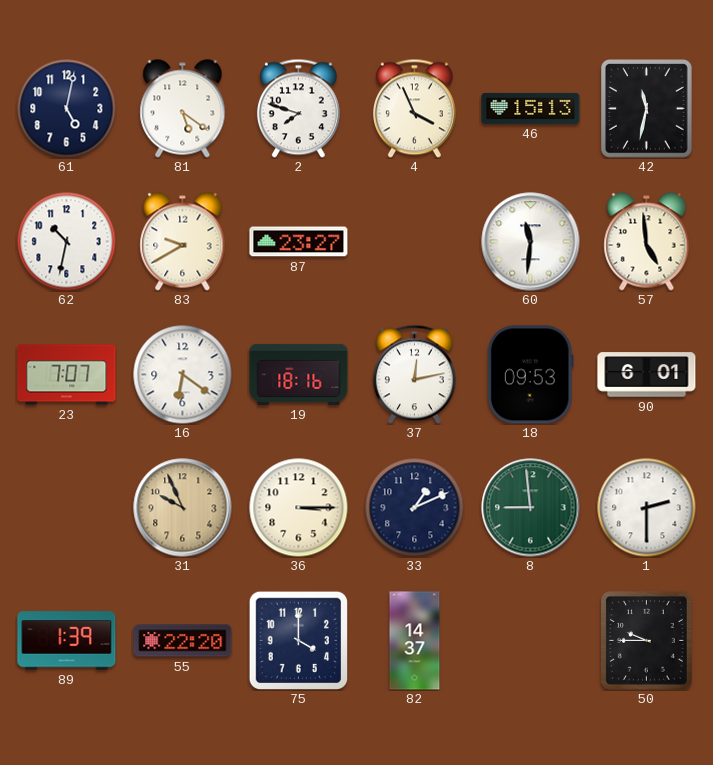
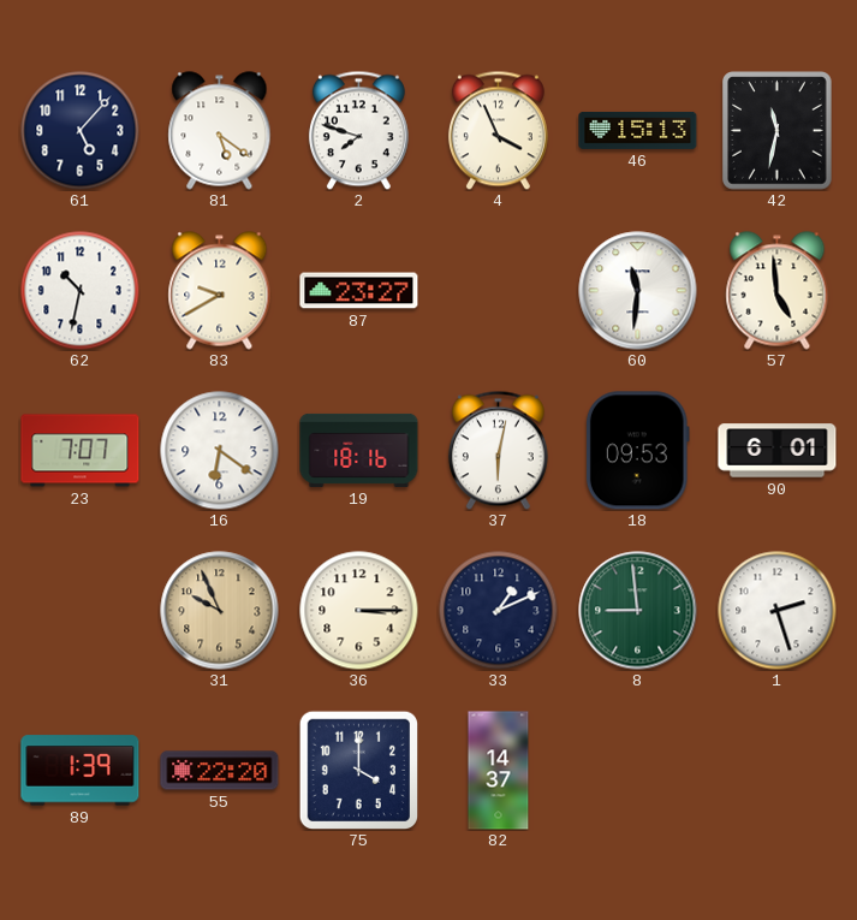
61: 5:02 -> 5:07
37: 12:13 -> 6:02
1: 2:30 -> 2:27
50: 9:45 -> none
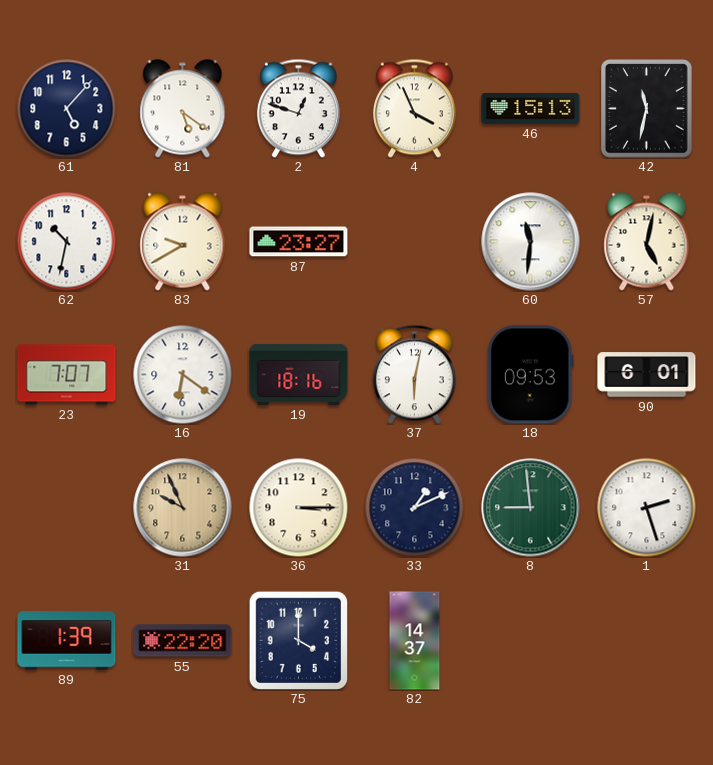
2: 7:48 -> 12:48
57: 4:59 -> 5:02
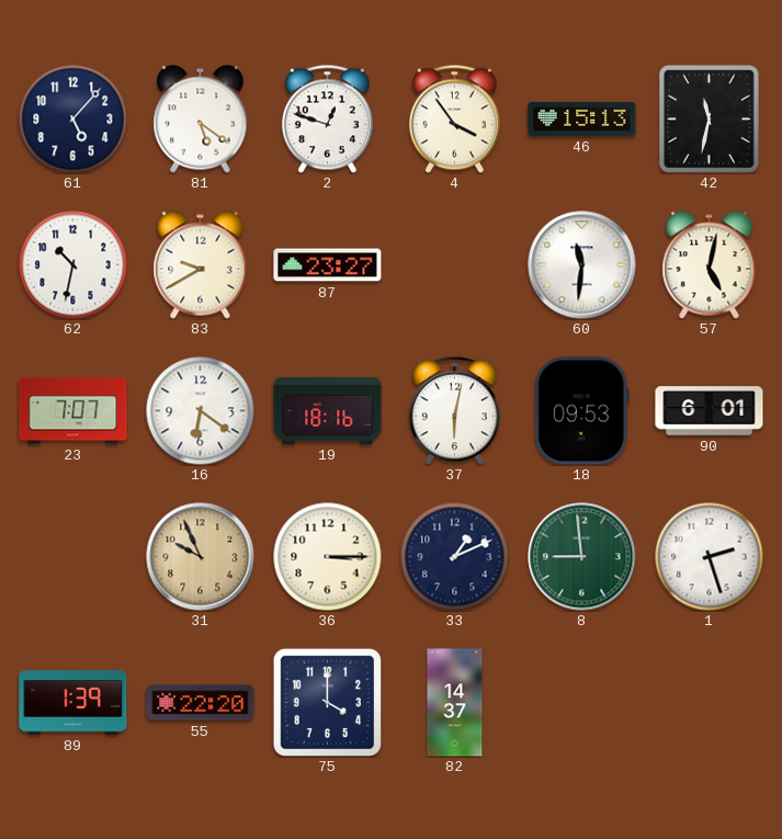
4: 3:56 -> 3:54
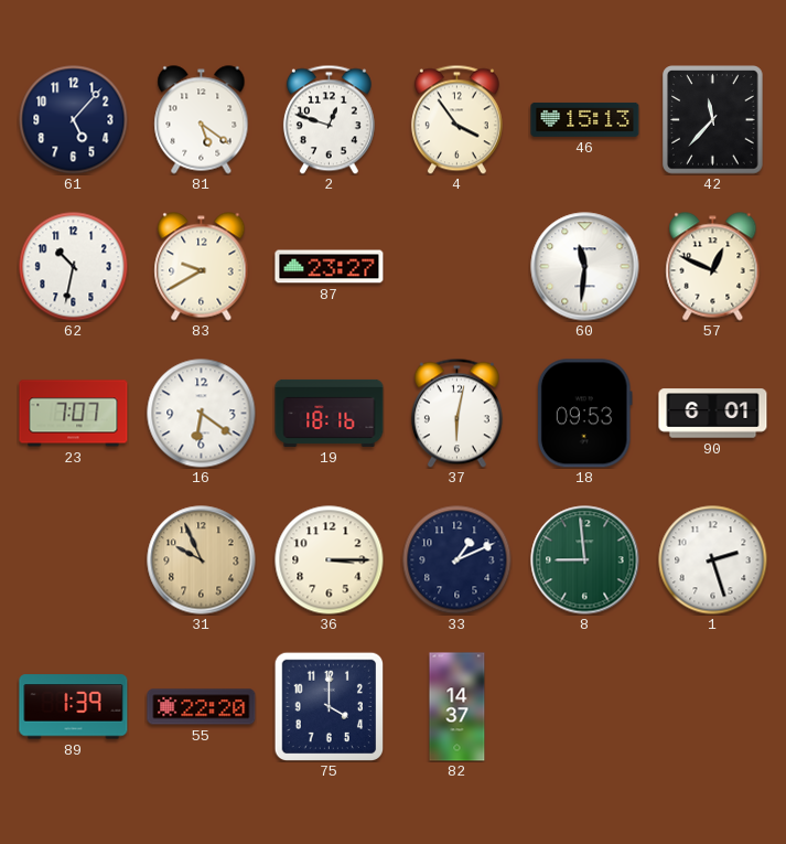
42: 11:32 -> 11:37
57: 5:02 -> 12:49
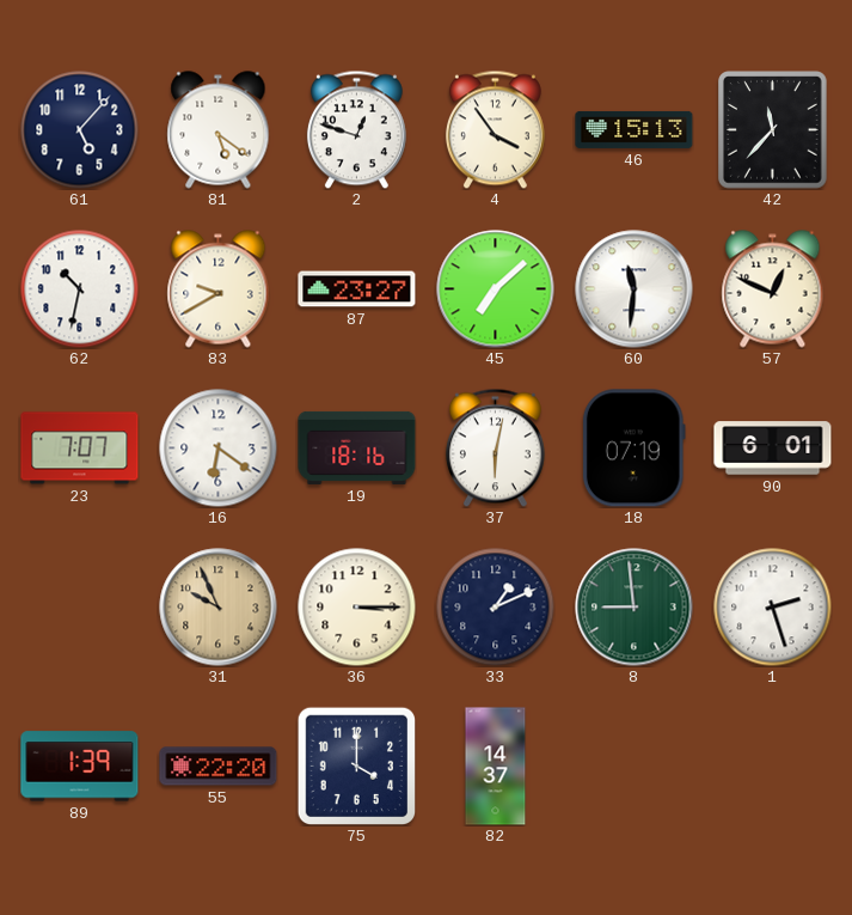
45: none -> 7:08
18: 09:53 -> 07:19
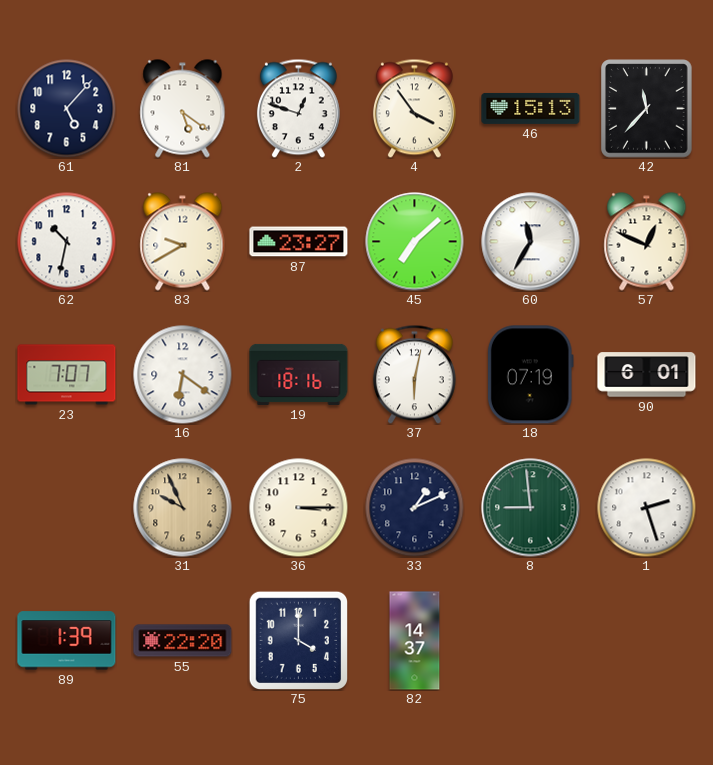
60: 11:31 -> 11:35
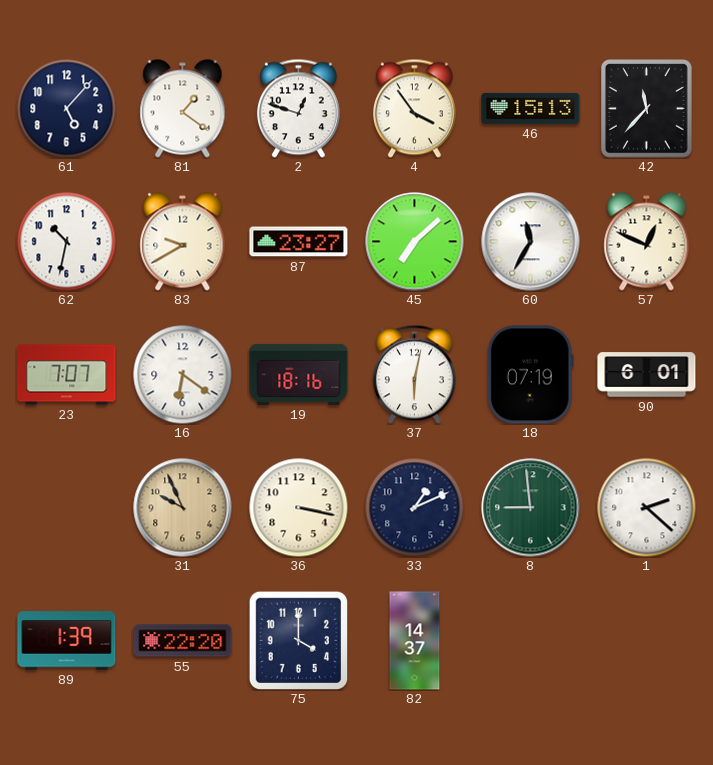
81: 5:21 -> 1:21
36: 3:15 -> 3:17
1: 2:27 -> 2:22
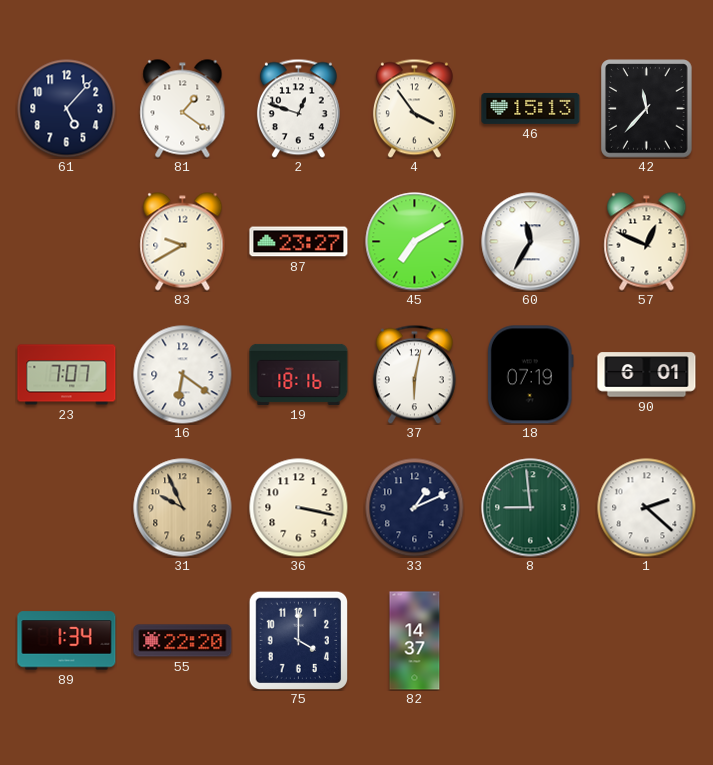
62: 10:32 -> none
45: 7:08 -> 7:10
89: 1:39 -> 1:34
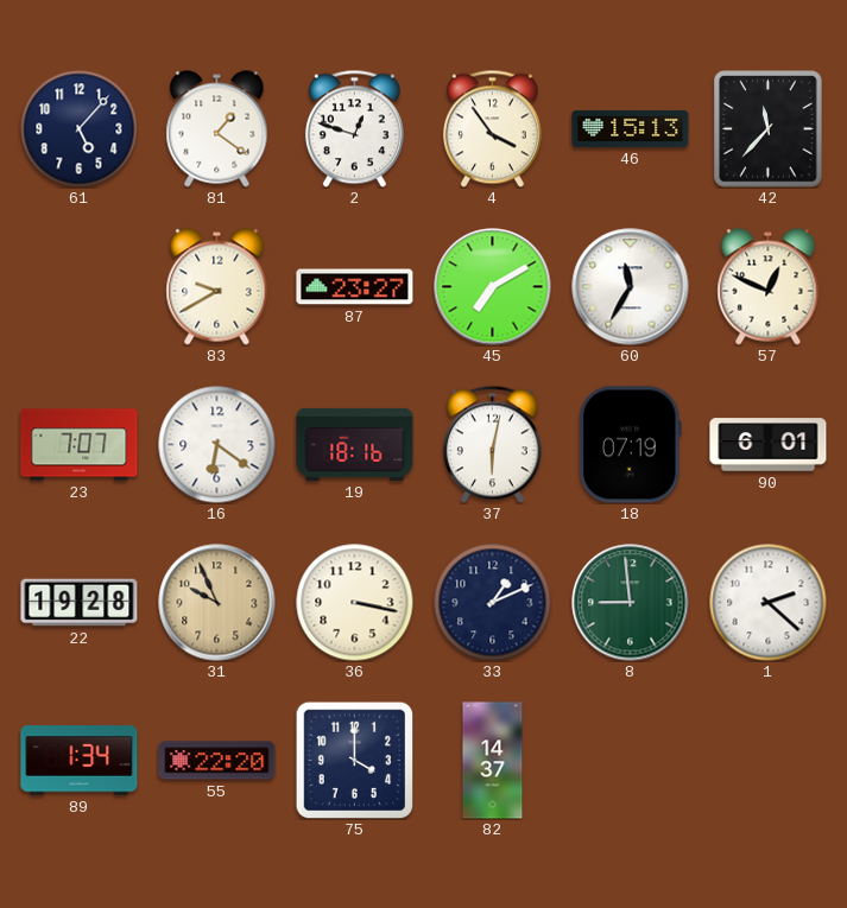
22: none -> 19:28
